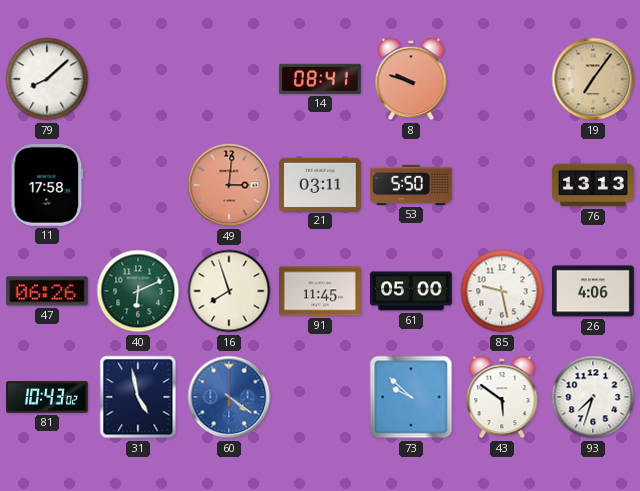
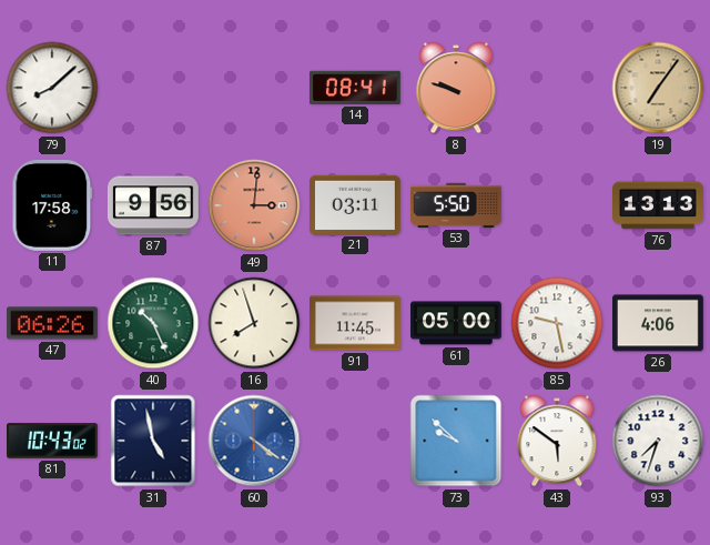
87: none -> 9:56
40: 6:11 -> 10:26
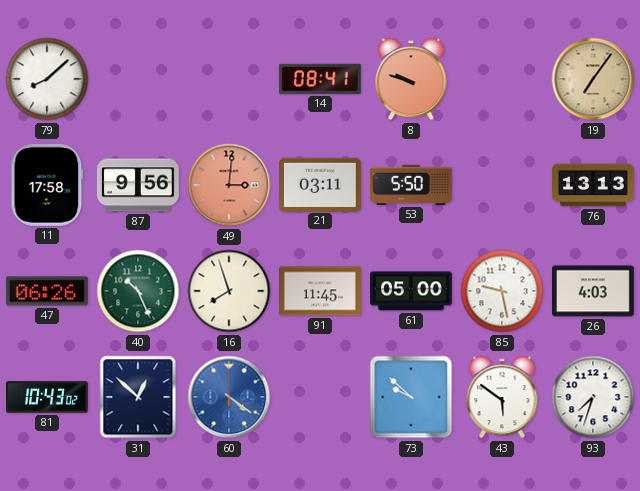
26: 4:06 -> 4:03
31: 4:58 -> 12:52
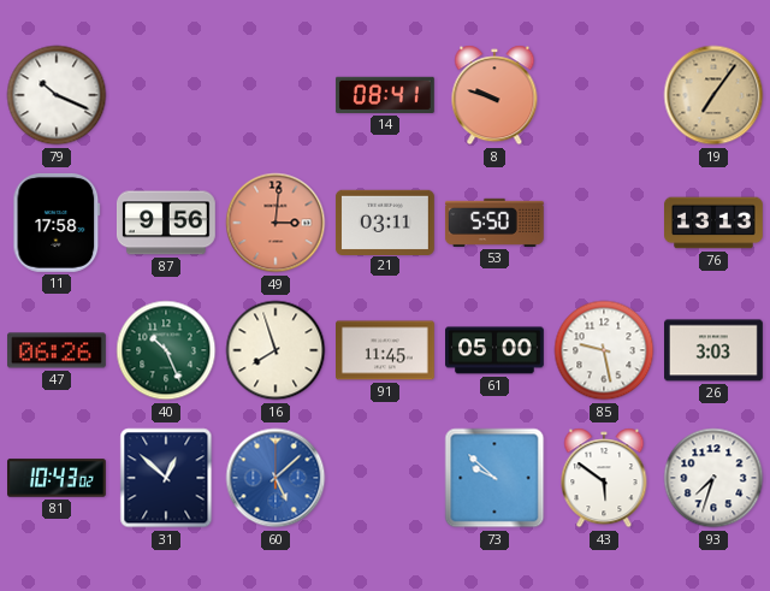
79: 8:08 -> 10:19
26: 4:03 -> 3:03
60: 4:21 -> 5:08
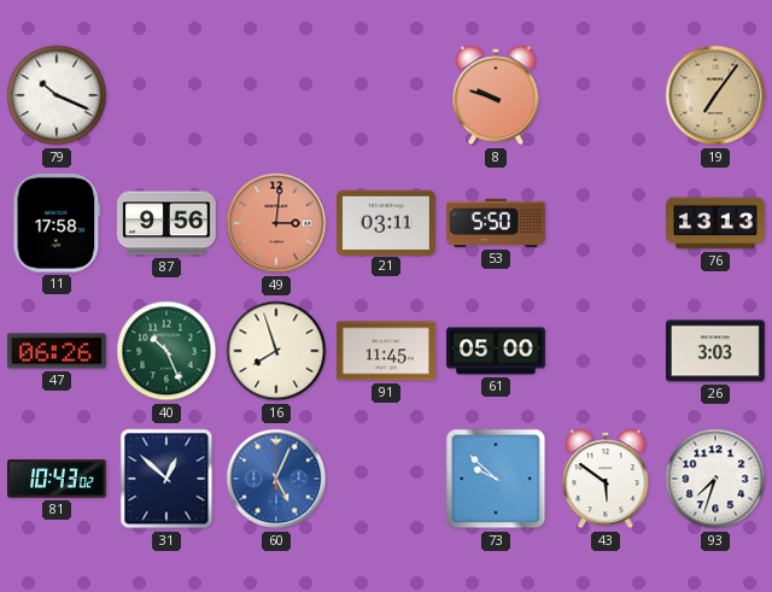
14: 08:41 -> none
85: 9:28 -> none
60: 5:08 -> 5:04
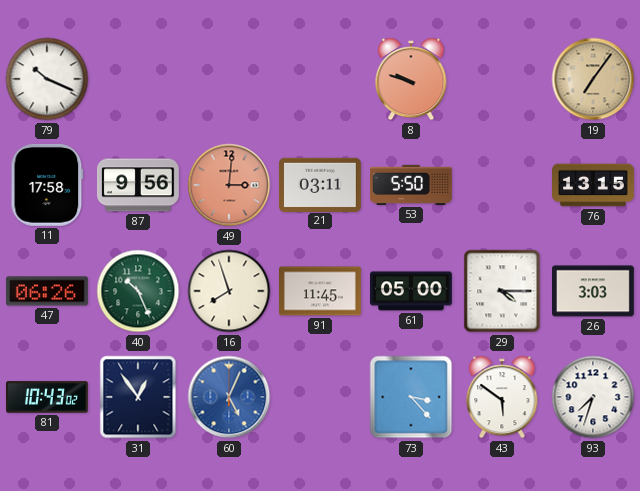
76: 13:13 -> 13:15
29: none -> 4:15
31: 12:52 -> 12:54
73: 9:52 -> 3:23
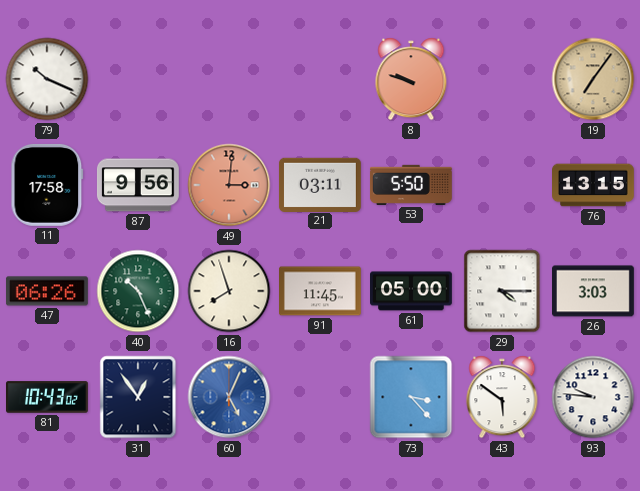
93: 7:33 -> 9:46
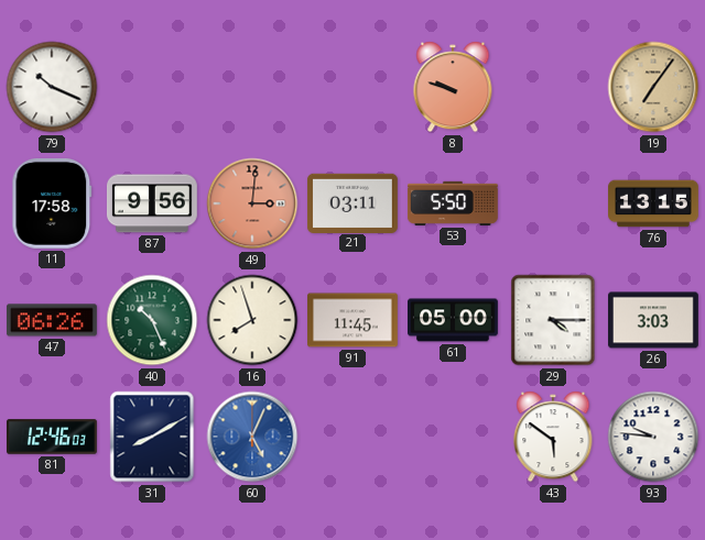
81: 10:43 -> 12:46
31: 12:54 -> 8:10
73: 3:23 -> none
